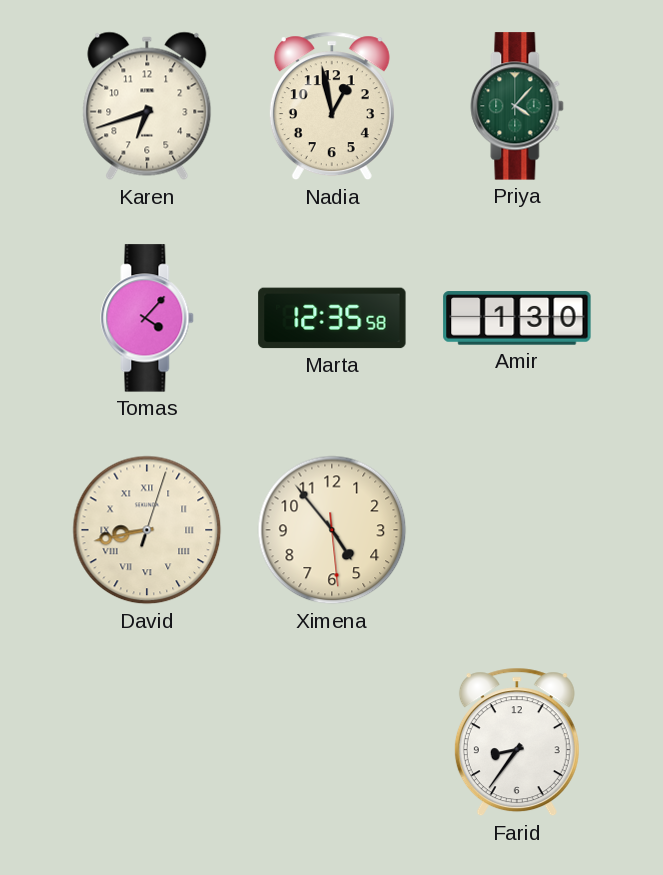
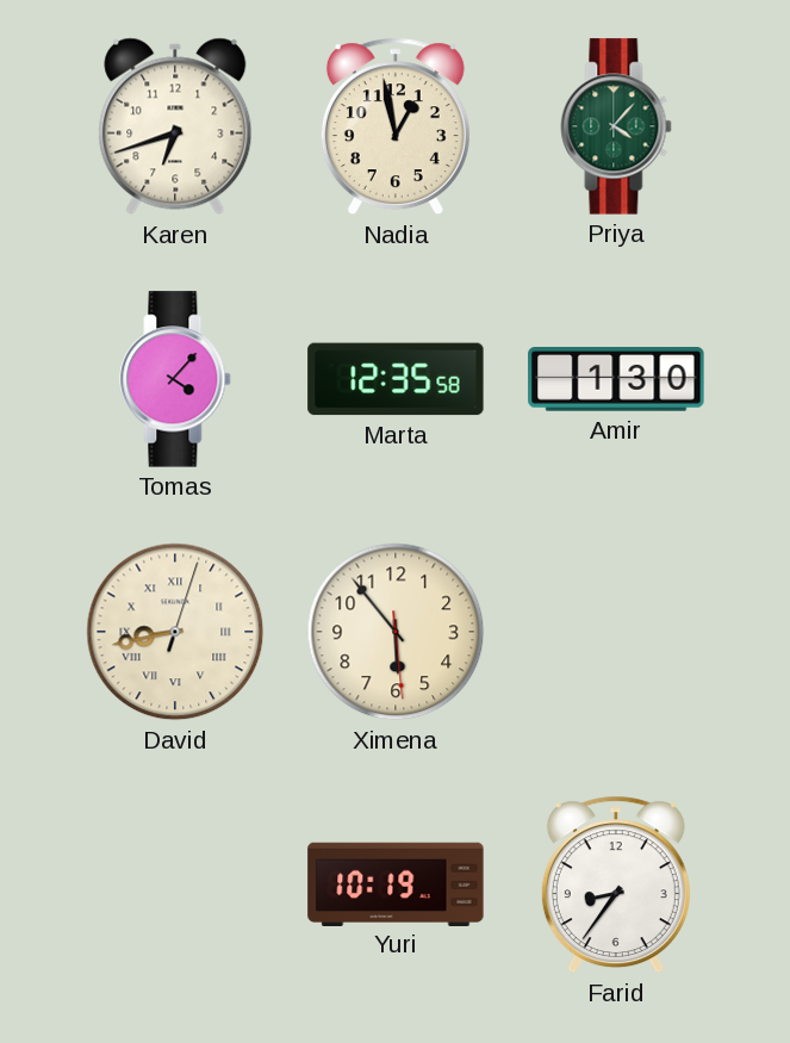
Ximena: 4:53 -> 5:53
Yuri: none -> 10:19
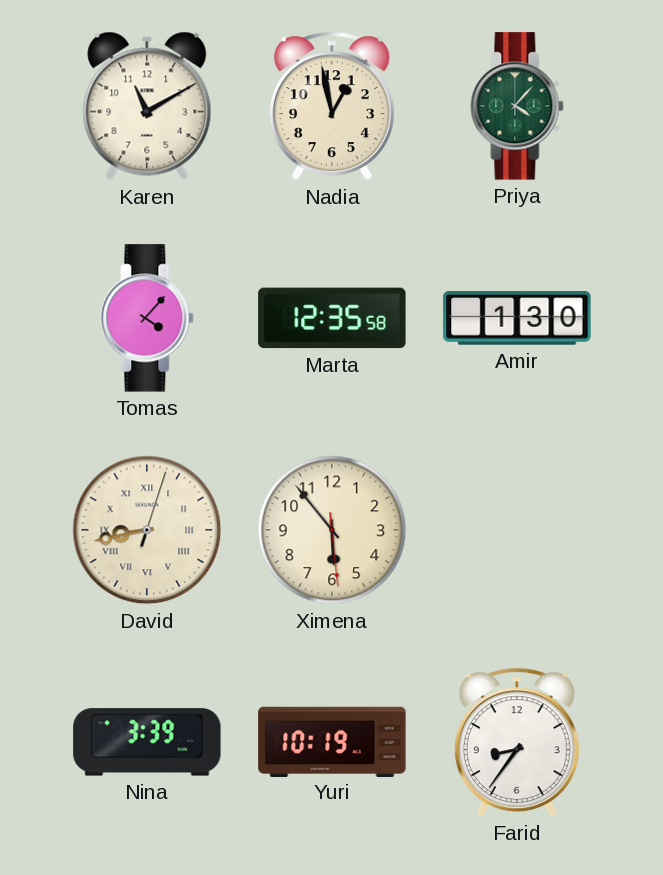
Karen: 6:42 -> 11:10
Nina: none -> 3:39
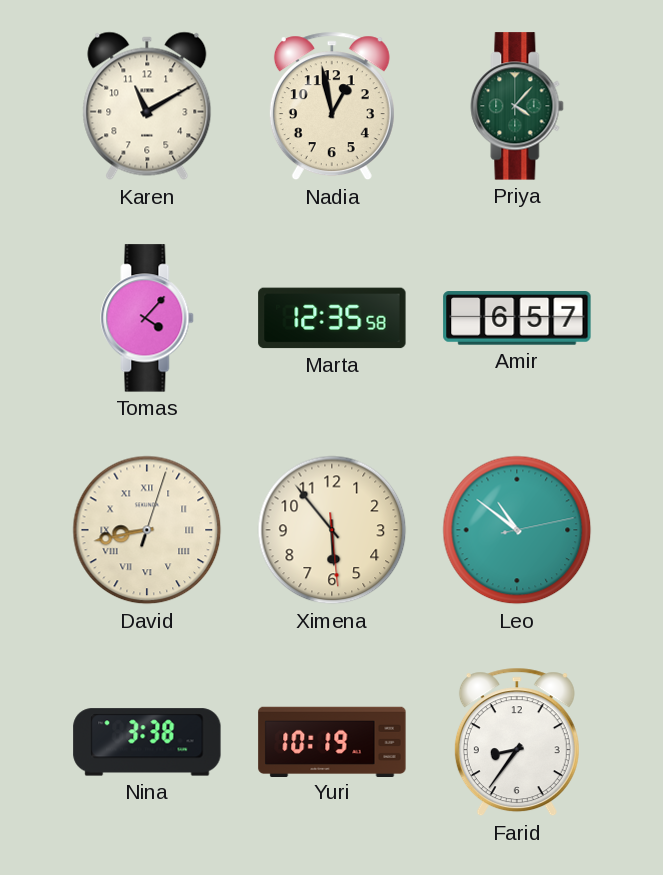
Amir: 1:30 -> 6:57
Leo: none -> 10:51
Nina: 3:39 -> 3:38
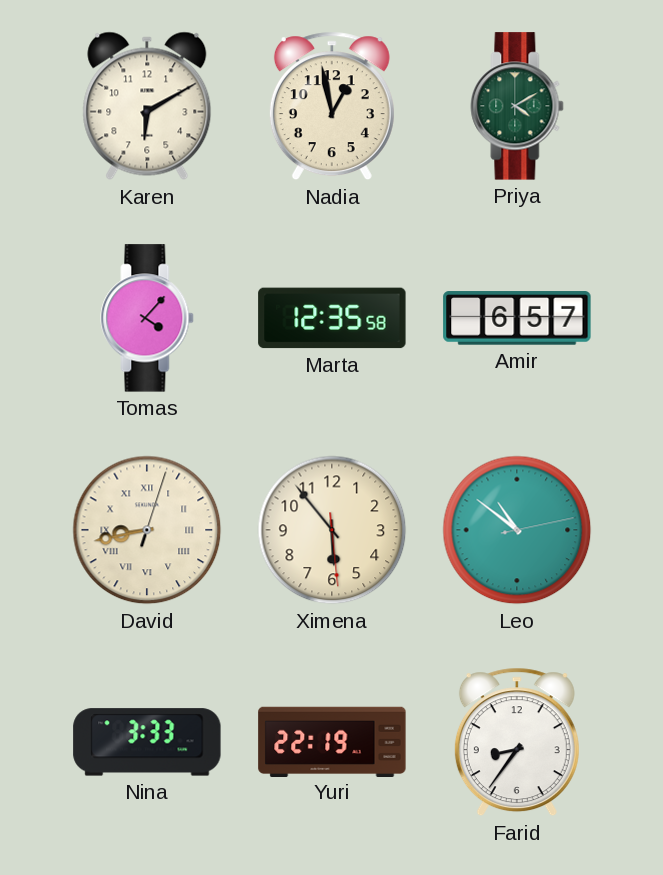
Karen: 11:10 -> 6:10
Priya: 4:07 -> 4:10
Nina: 3:38 -> 3:33
Yuri: 10:19 -> 22:19
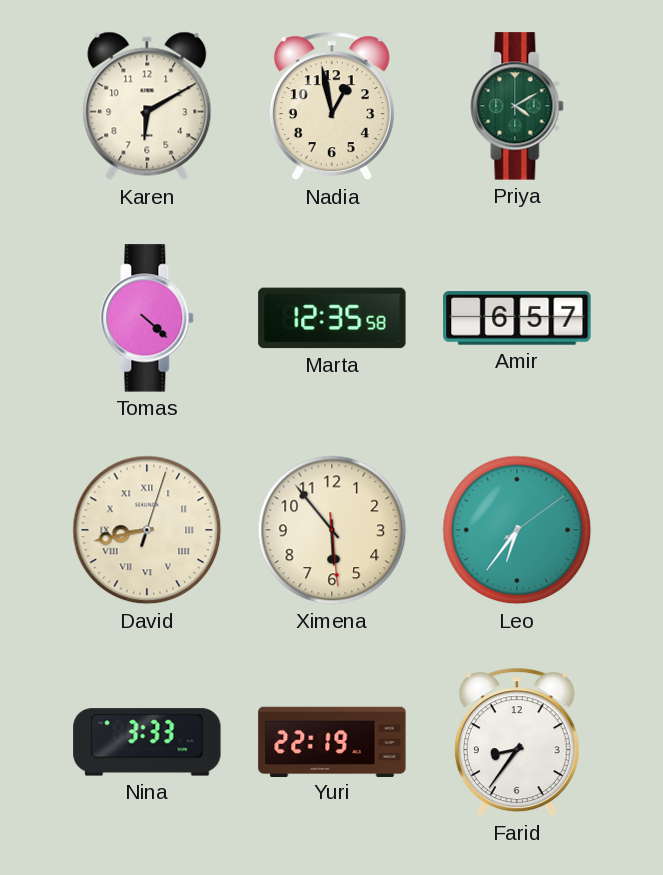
Tomas: 4:07 -> 4:22
Leo: 10:51 -> 6:36
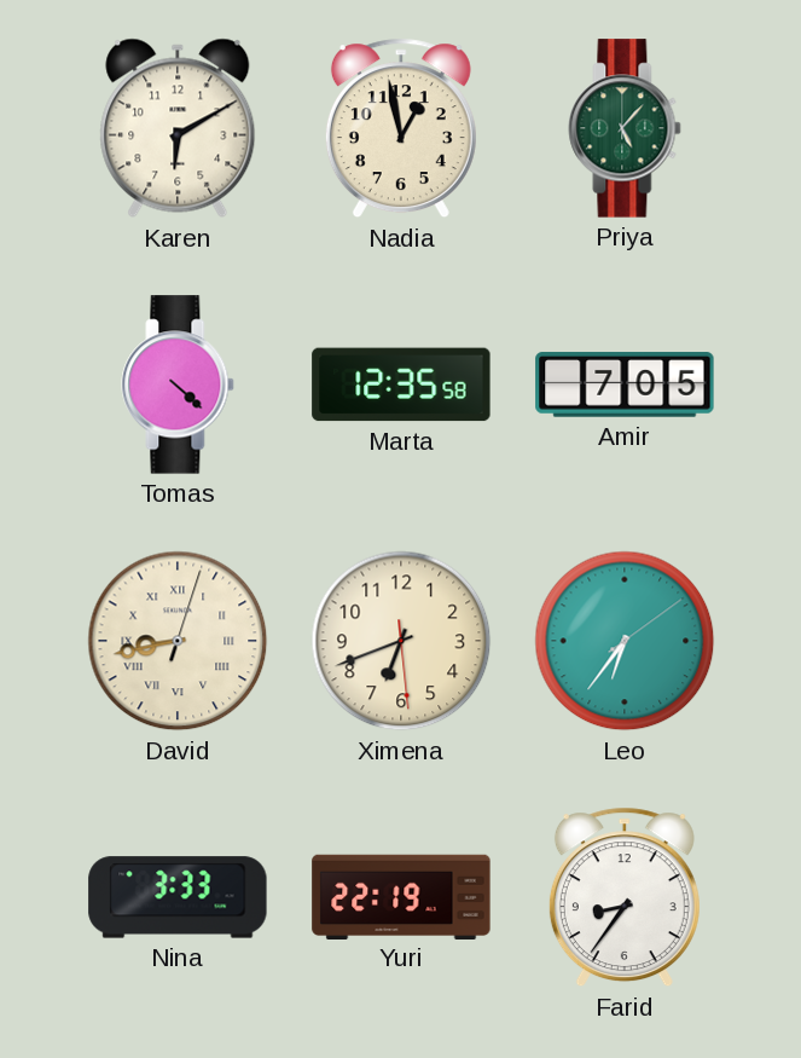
Priya: 4:10 -> 5:07
Amir: 6:57 -> 7:05
Ximena: 5:53 -> 6:41
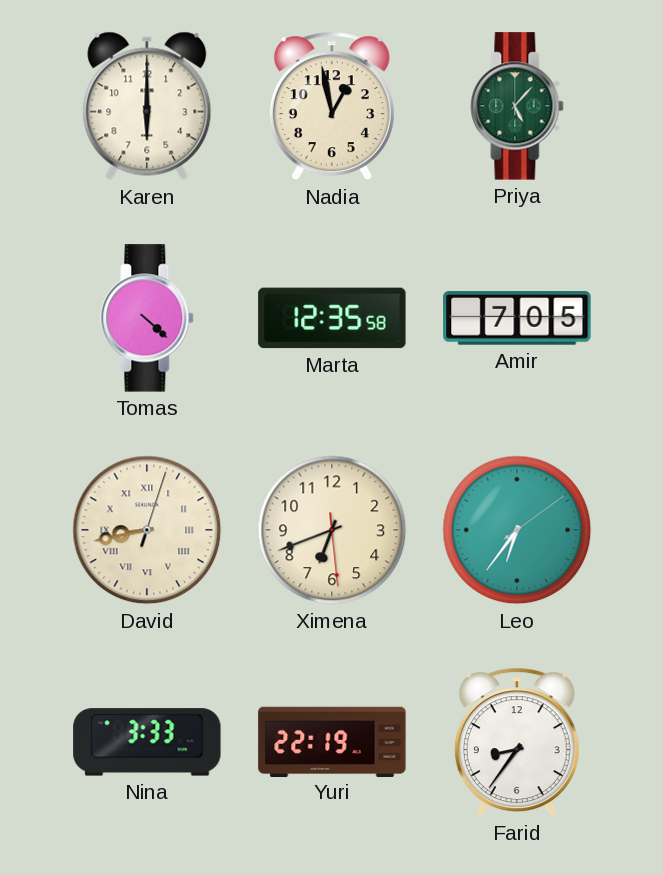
Karen: 6:10 -> 6:00
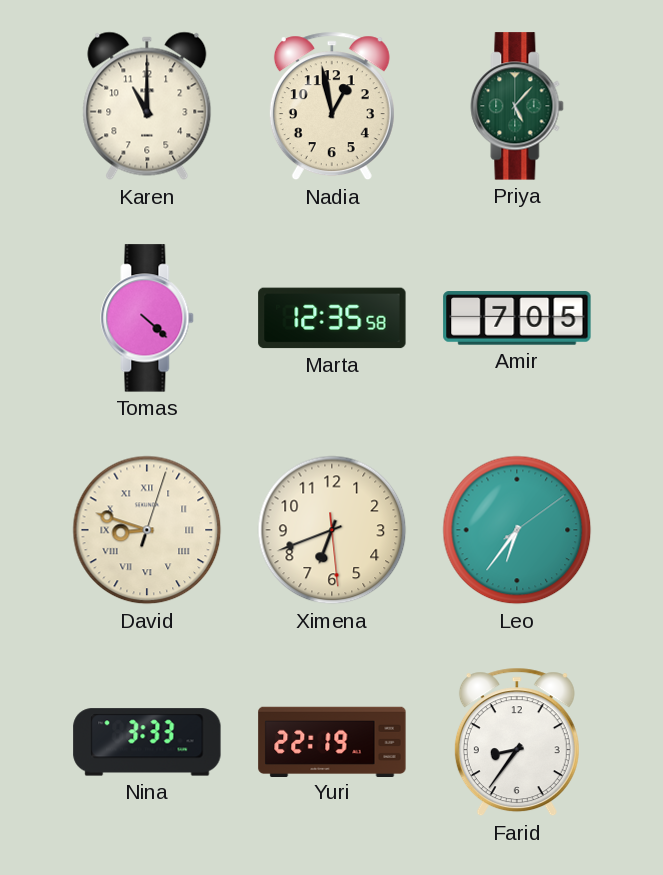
Karen: 6:00 -> 11:00
David: 8:43 -> 8:48
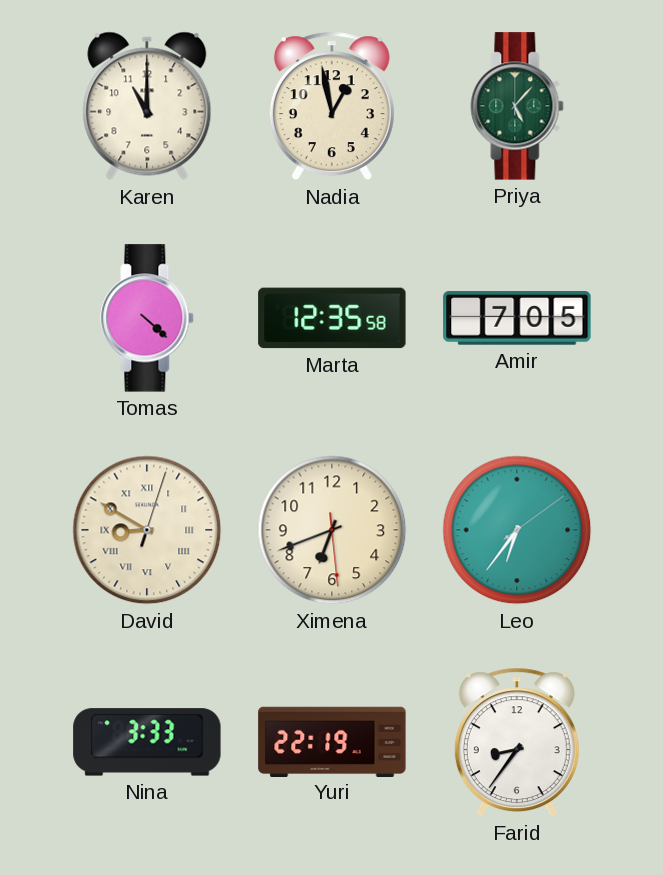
David: 8:48 -> 8:50
